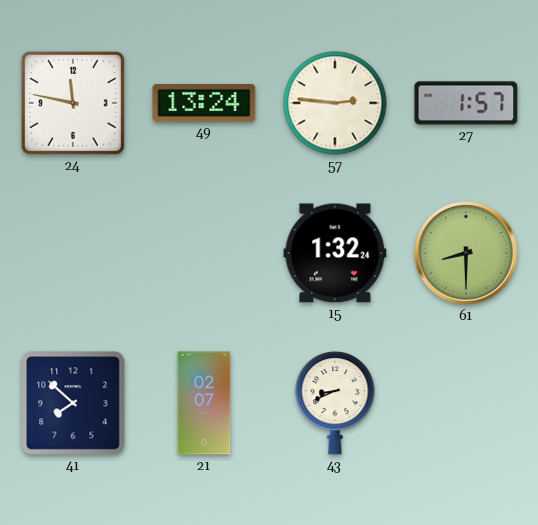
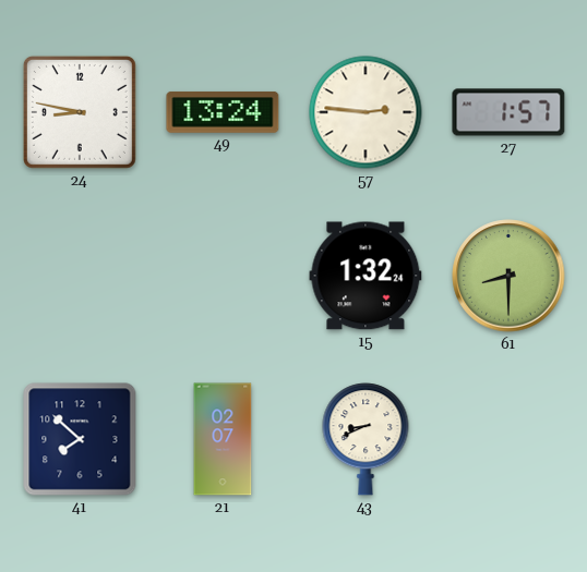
24: 11:47 -> 8:47
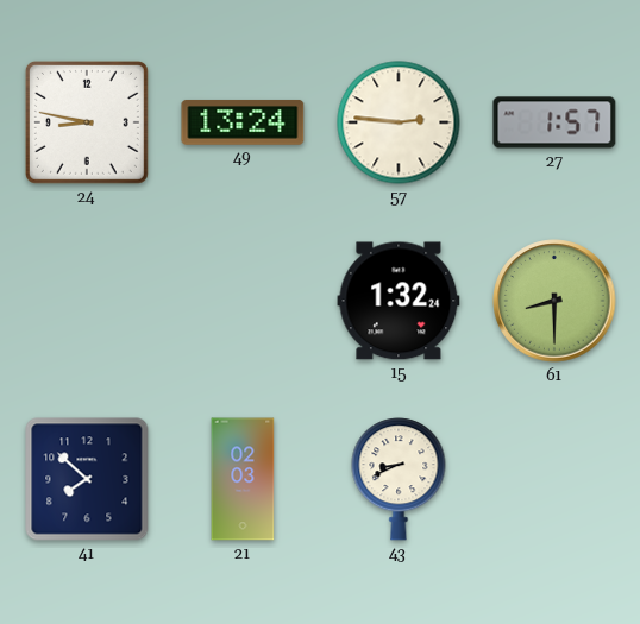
21: 02:07 -> 02:03
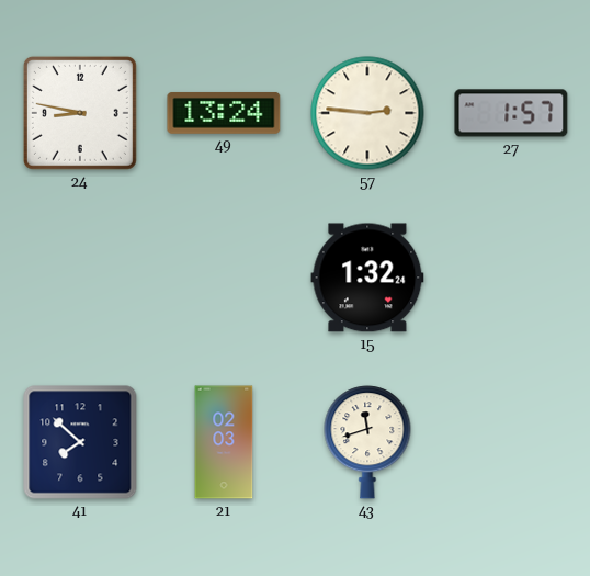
61: 8:30 -> none
43: 8:41 -> 11:42
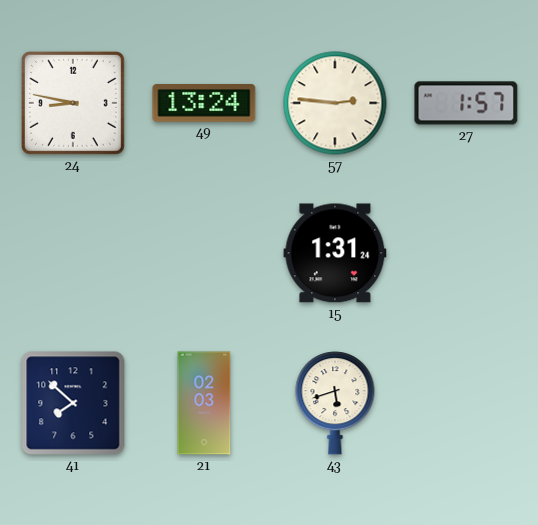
15: 1:32 -> 1:31
43: 11:42 -> 5:42
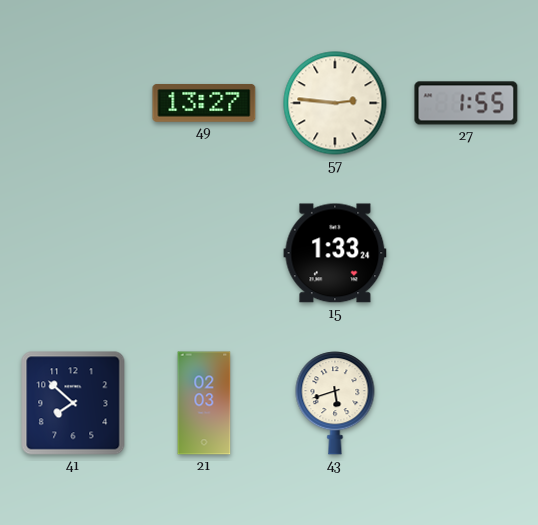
24: 8:47 -> none
49: 13:24 -> 13:27
27: 1:57 -> 1:55
15: 1:31 -> 1:33
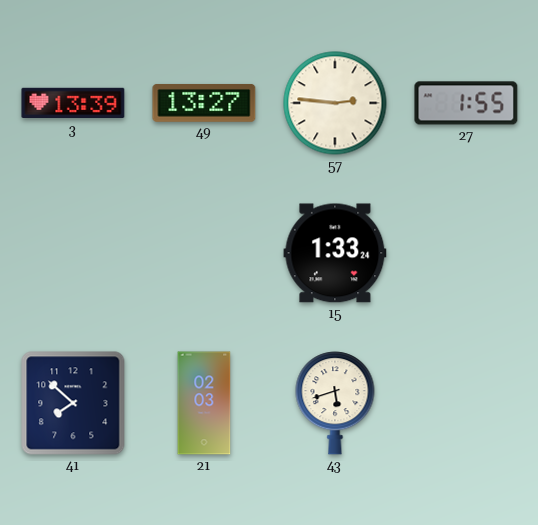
3: none -> 13:39
